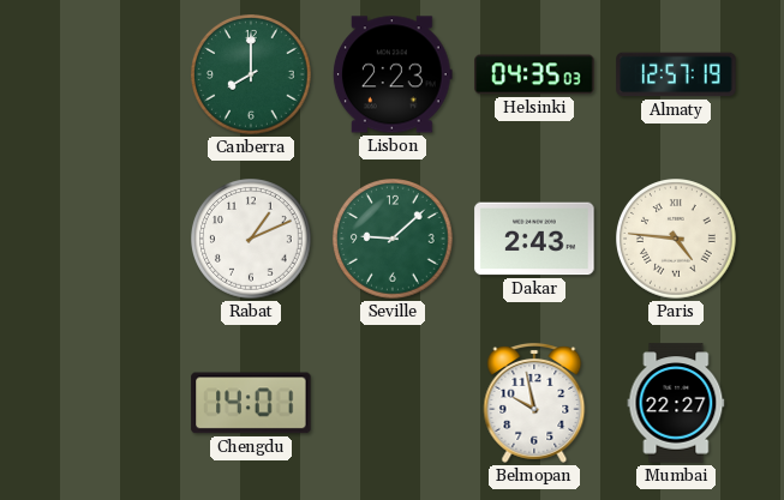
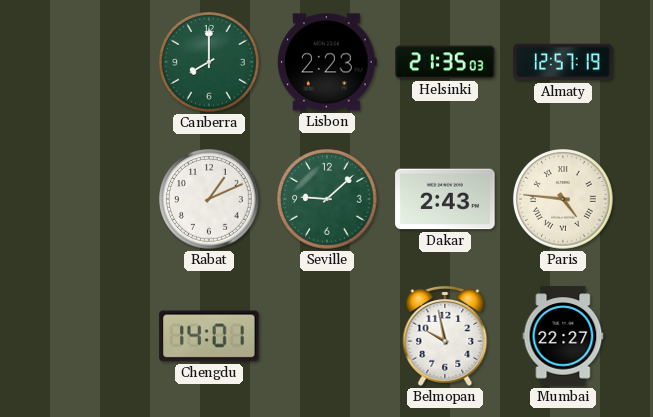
Helsinki: 04:35 -> 21:35
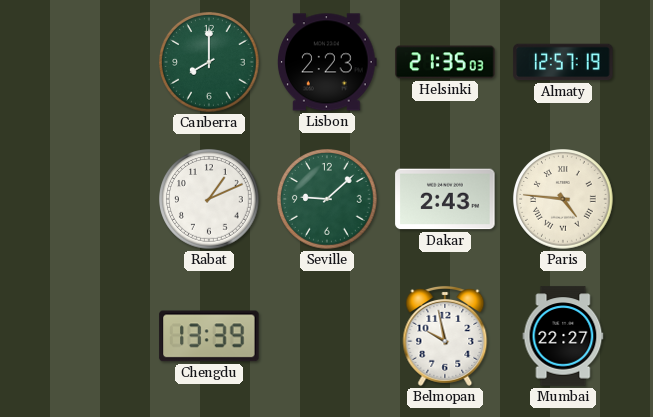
Chengdu: 14:01 -> 13:39
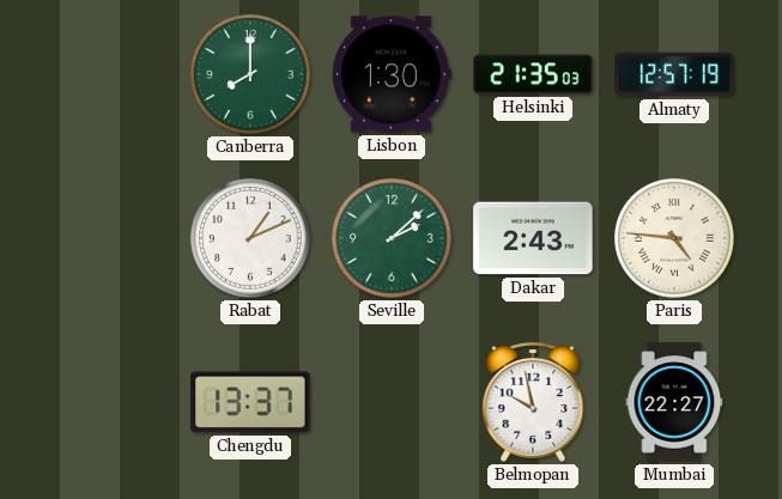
Lisbon: 2:23 -> 1:30
Seville: 9:08 -> 2:08
Chengdu: 13:39 -> 13:37
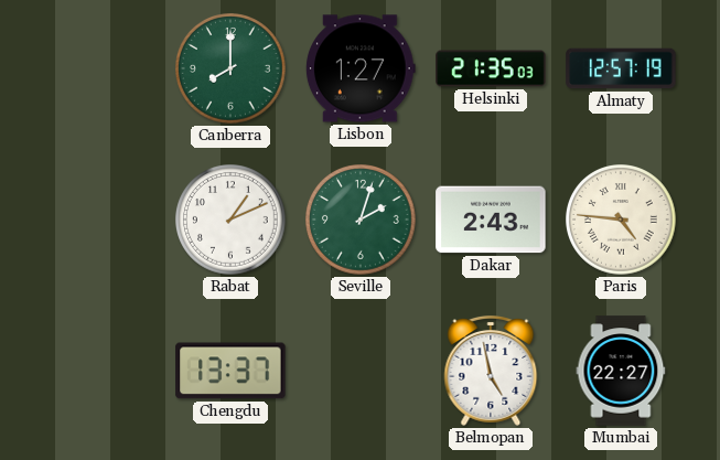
Lisbon: 1:30 -> 1:27
Seville: 2:08 -> 2:03
Belmopan: 9:58 -> 4:58
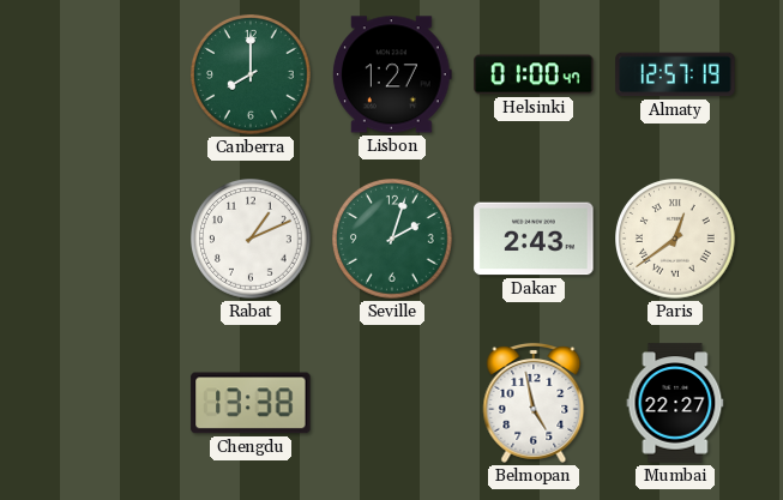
Helsinki: 21:35 -> 01:00
Paris: 4:46 -> 12:39
Chengdu: 13:37 -> 13:38
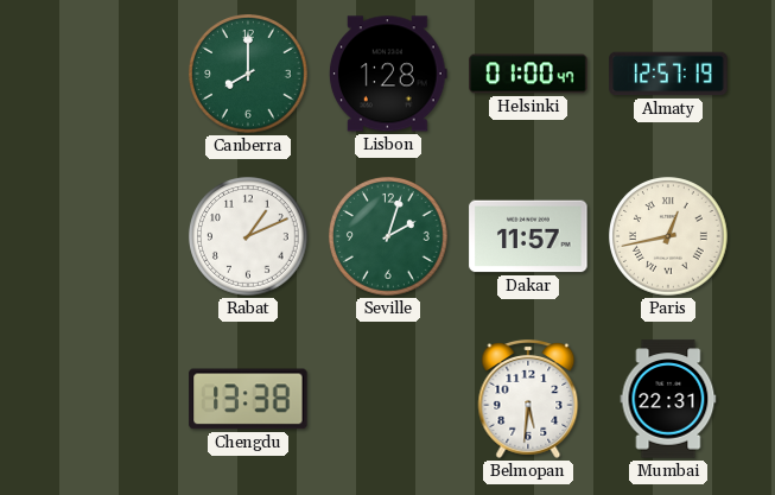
Lisbon: 1:27 -> 1:28
Dakar: 2:43 -> 11:57
Paris: 12:39 -> 12:43
Belmopan: 4:58 -> 5:31
Mumbai: 22:27 -> 22:31
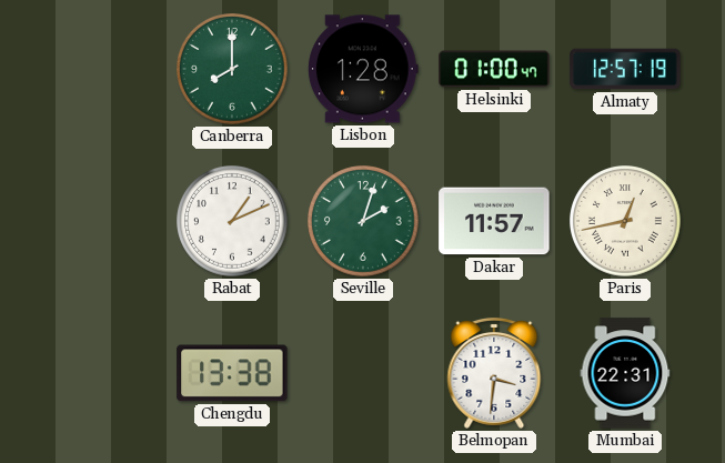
Belmopan: 5:31 -> 3:31
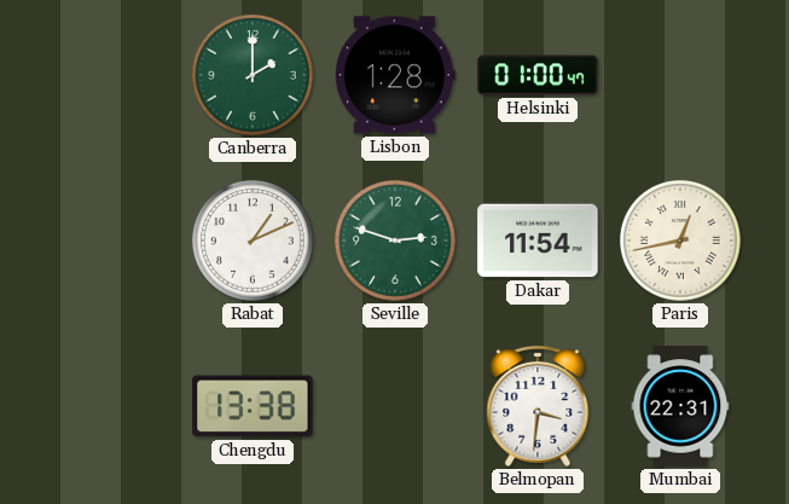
Canberra: 8:00 -> 2:00
Almaty: 12:57 -> none
Seville: 2:03 -> 2:48
Dakar: 11:57 -> 11:54
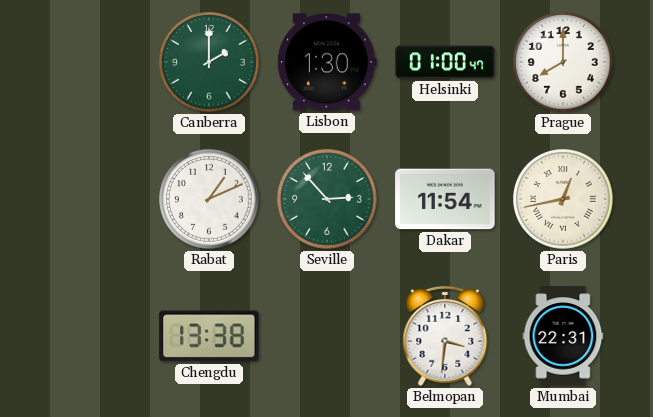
Lisbon: 1:28 -> 1:30
Prague: none -> 8:00
Seville: 2:48 -> 2:53
